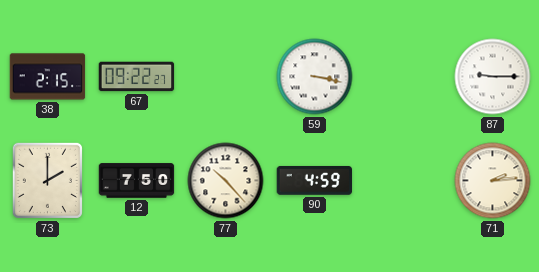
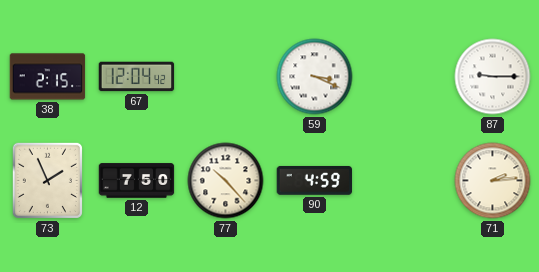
67: 09:22 -> 12:04
59: 3:17 -> 3:19
73: 2:00 -> 1:56
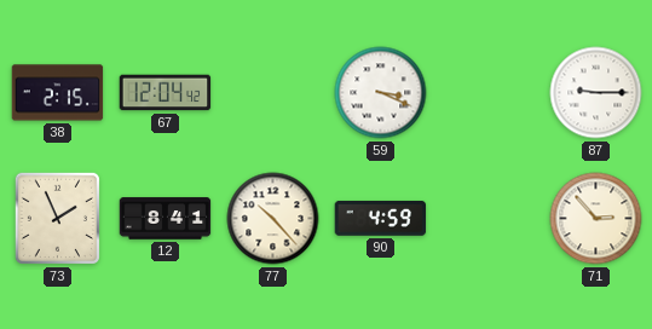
12: 7:50 -> 8:41
71: 2:14 -> 2:53
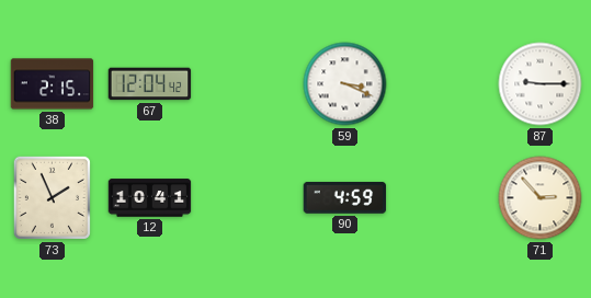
12: 8:41 -> 10:41
77: 10:23 -> none
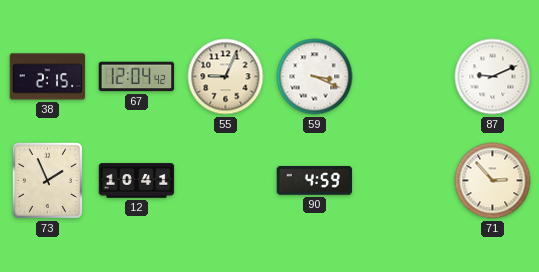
55: none -> 9:04
87: 9:15 -> 9:11
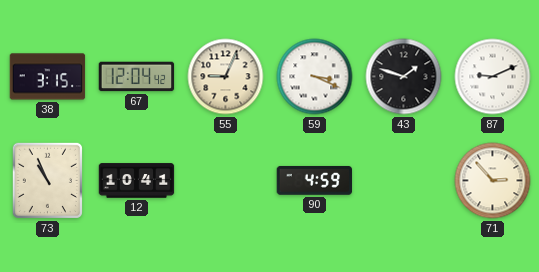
38: 2:15 -> 3:15
43: none -> 1:48
73: 1:56 -> 10:56
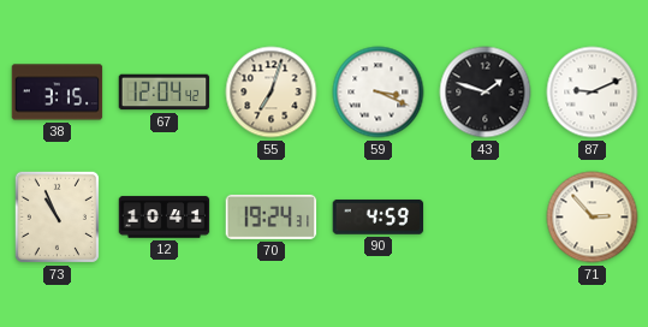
55: 9:04 -> 7:03
70: none -> 19:24
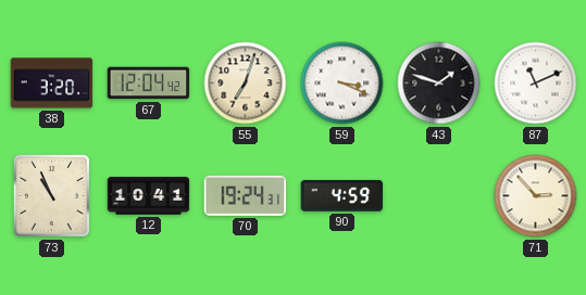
38: 3:15 -> 3:20
87: 9:11 -> 11:11
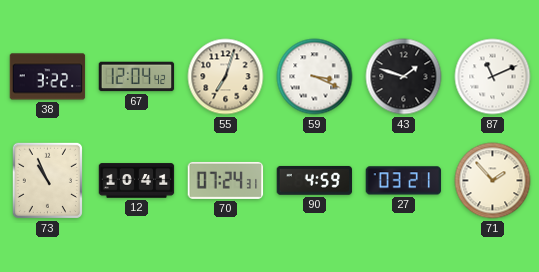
38: 3:20 -> 3:22
70: 19:24 -> 07:24
27: none -> 03:21
71: 2:53 -> 1:53
